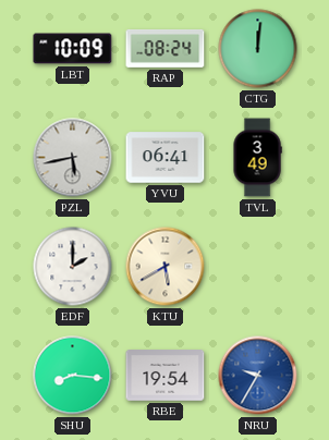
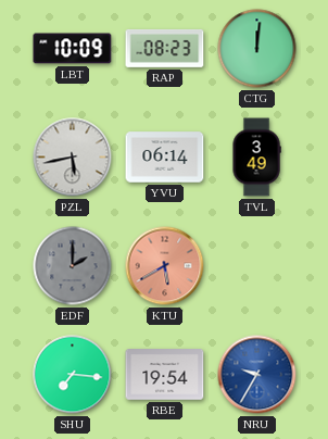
RAP: 08:24 -> 08:23
YVU: 06:41 -> 06:14
EDF dial: white -> grey
KTU dial: cream -> salmon
SHU: 8:16 -> 7:16
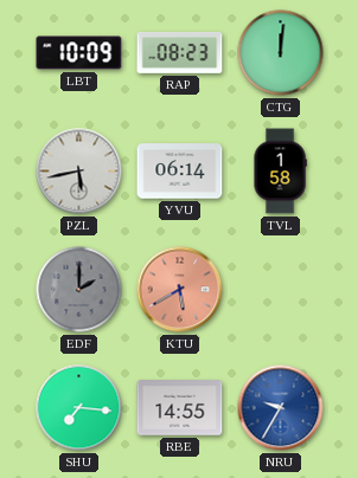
TVL: 3:49 -> 1:58
RBE: 19:54 -> 14:55
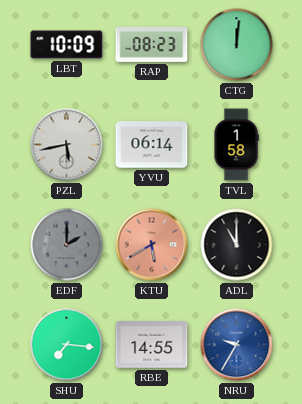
ADL: none -> 11:00
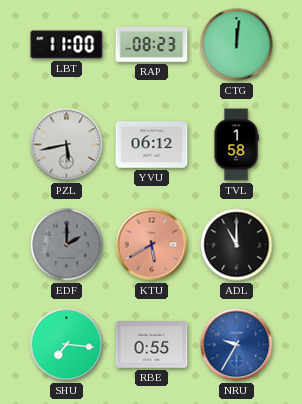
LBT: 10:09 -> 11:00
YVU: 06:14 -> 06:12
RBE: 14:55 -> 0:55
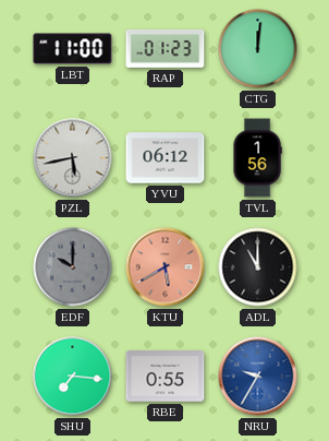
RAP: 08:23 -> 01:23
TVL: 1:58 -> 1:56
EDF: 2:00 -> 10:00
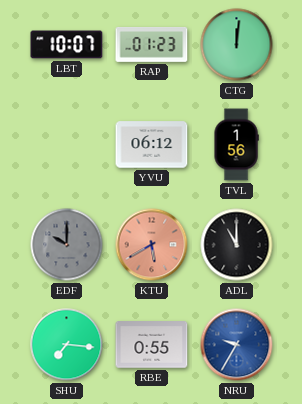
LBT: 11:00 -> 10:07
PZL: 5:43 -> none
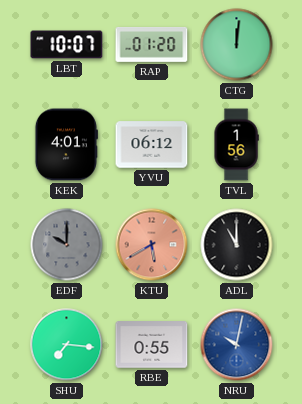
RAP: 01:23 -> 01:20
KEK: none -> 4:01
NRU: 9:35 -> 10:02
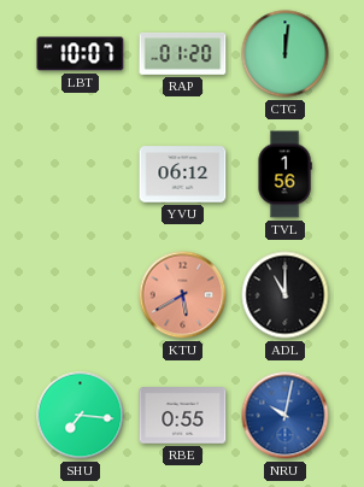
KEK: 4:01 -> none
EDF: 10:00 -> none
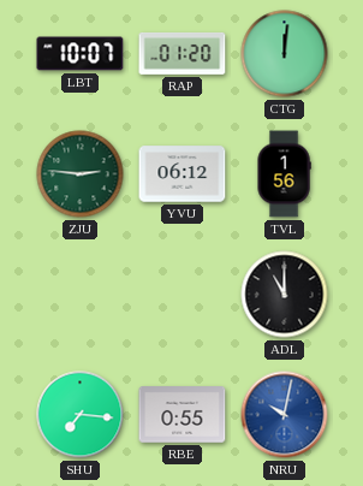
ZJU: none -> 2:46
KTU: 5:40 -> none
